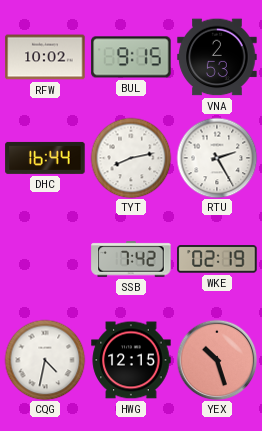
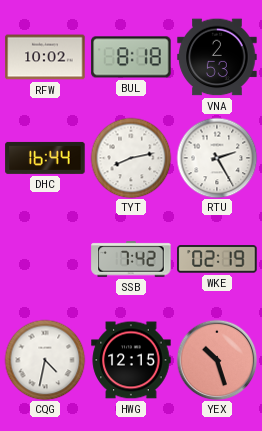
BUL: 9:15 -> 8:18
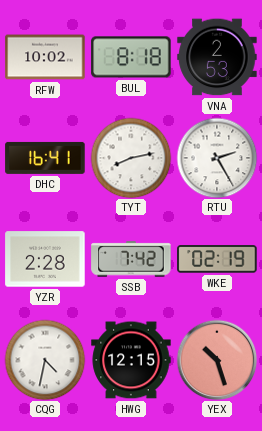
DHC: 16:44 -> 16:41
YZR: none -> 2:28
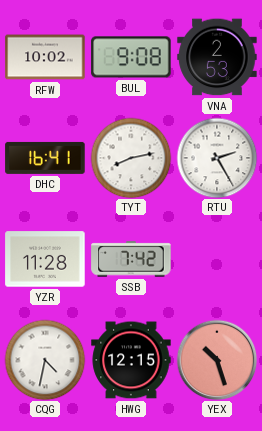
BUL: 8:18 -> 9:08
YZR: 2:28 -> 11:28
WKE: 02:19 -> none
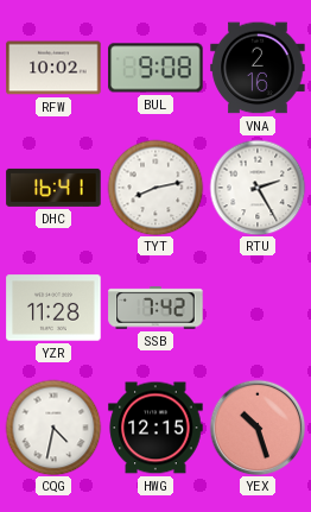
VNA: 2:53 -> 2:16
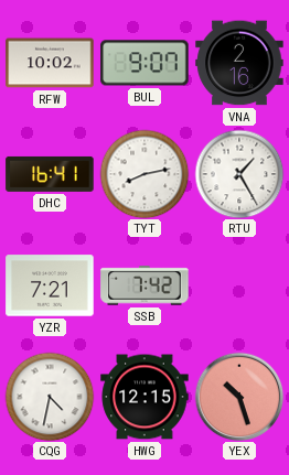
BUL: 9:08 -> 9:07
RTU: 2:25 -> 1:25
YZR: 11:28 -> 7:21
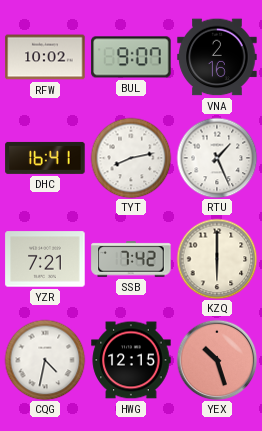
RTU: 1:25 -> 1:26
KZQ: none -> 6:00
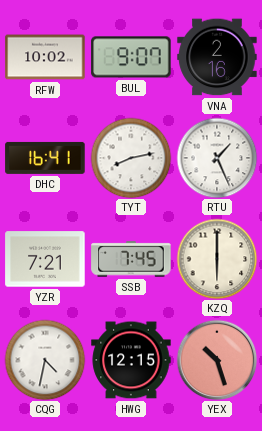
SSB: 7:42 -> 7:45
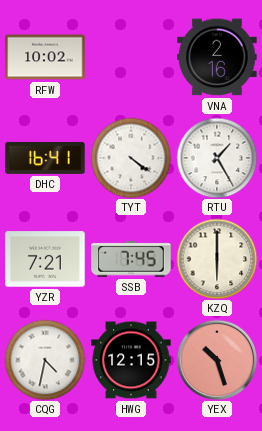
BUL: 9:07 -> none
TYT: 8:13 -> 4:21
RTU: 1:26 -> 1:25
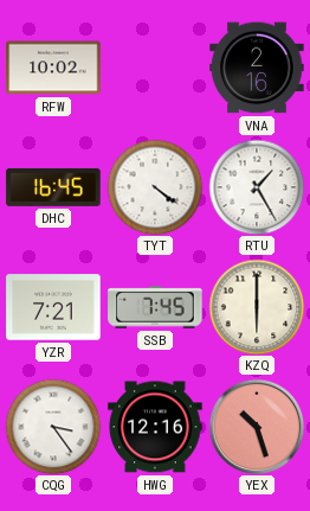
DHC: 16:41 -> 16:45
CQG: 4:32 -> 3:24
HWG: 12:15 -> 12:16
